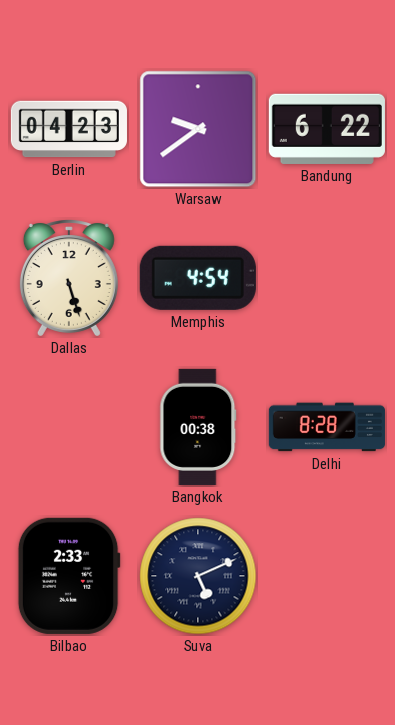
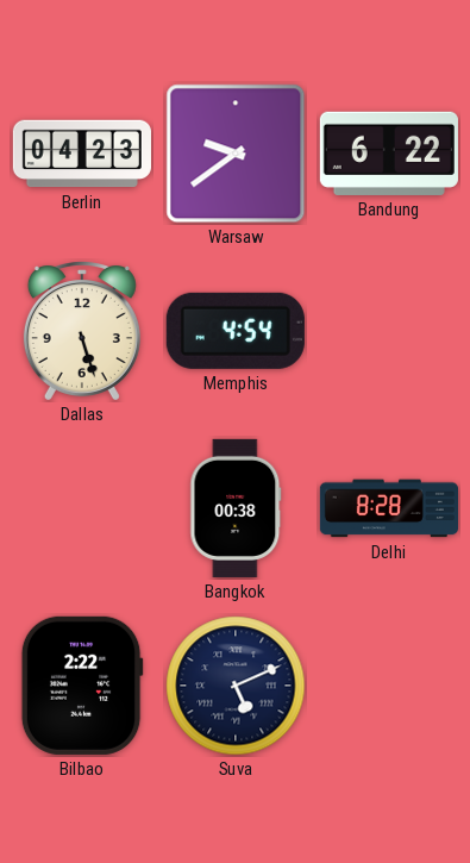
Bilbao: 2:33 -> 2:22
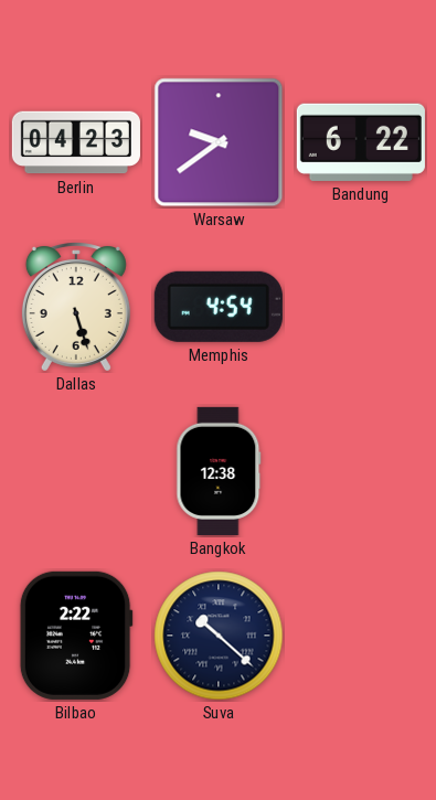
Bangkok: 00:38 -> 12:38
Delhi: 8:28 -> none
Suva: 5:11 -> 10:22
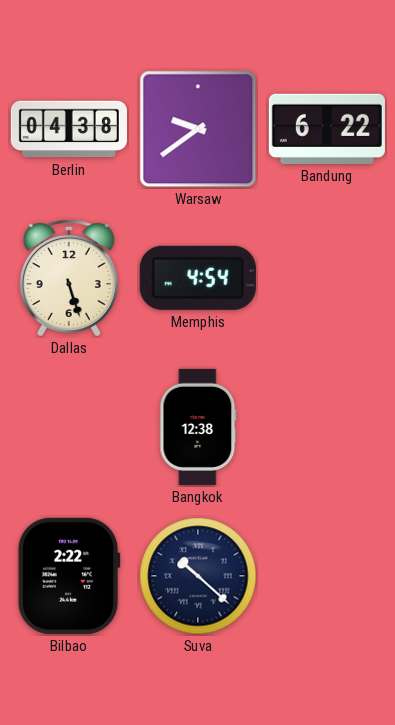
Berlin: 04:23 -> 04:38
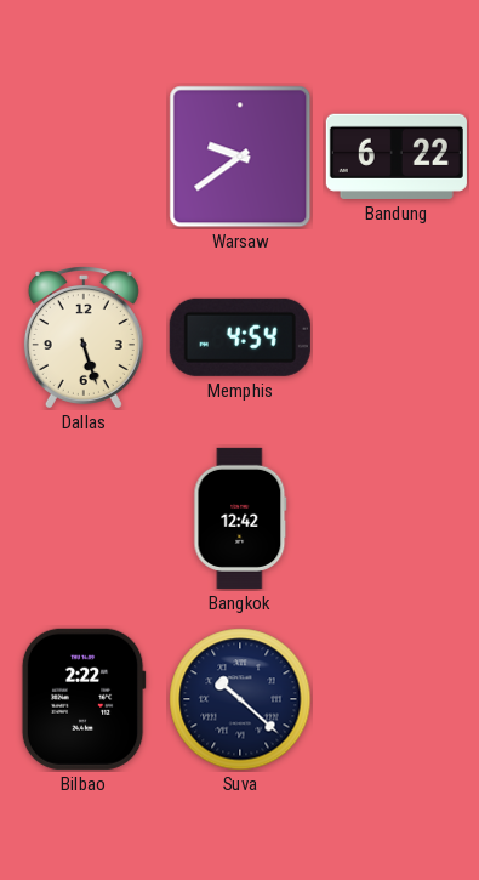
Berlin: 04:38 -> none
Bangkok: 12:38 -> 12:42
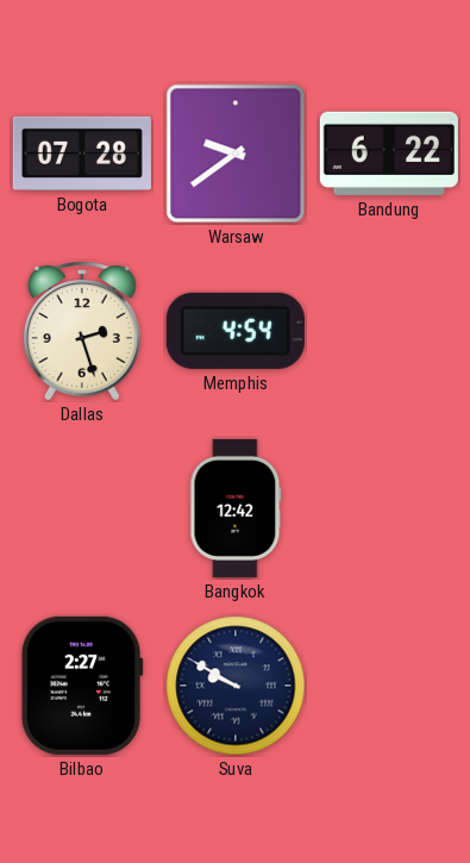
Bogota: none -> 07:28
Dallas: 5:27 -> 2:27
Bilbao: 2:22 -> 2:27
Suva: 10:22 -> 9:50
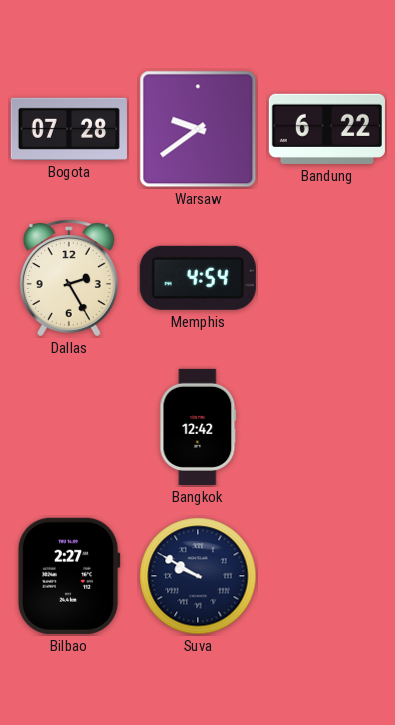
Dallas: 2:27 -> 2:25
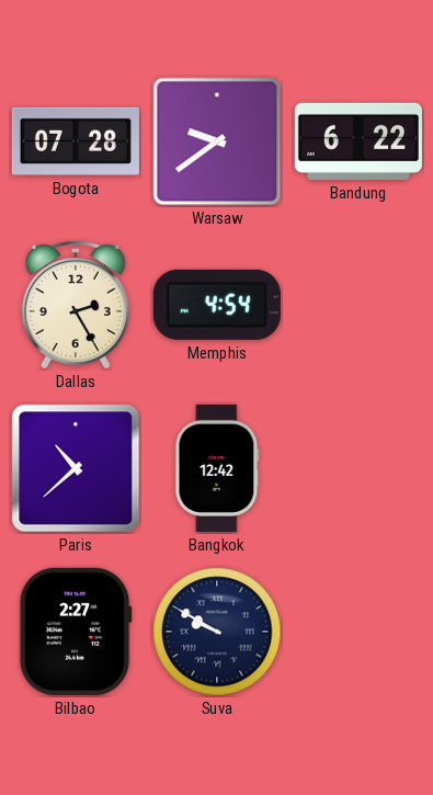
Paris: none -> 10:38
